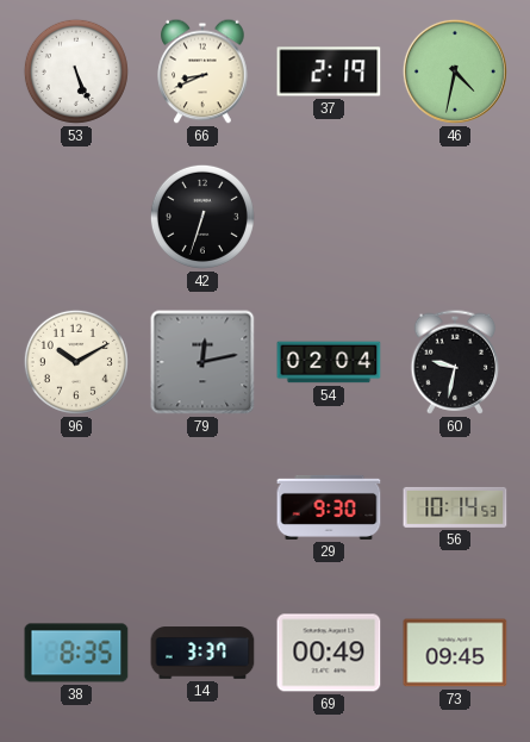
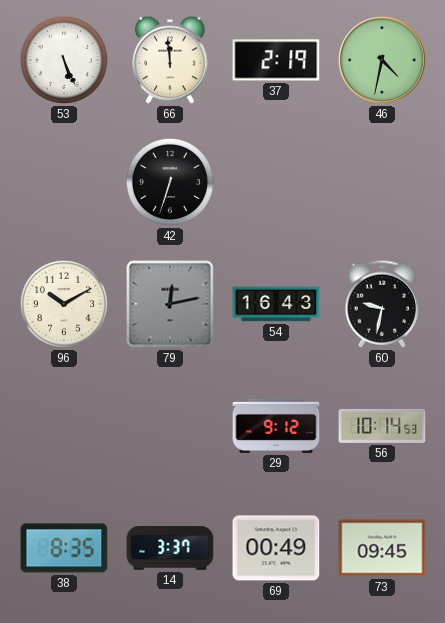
66: 8:41 -> 11:59
54: 02:04 -> 16:43
29: 9:30 -> 9:12
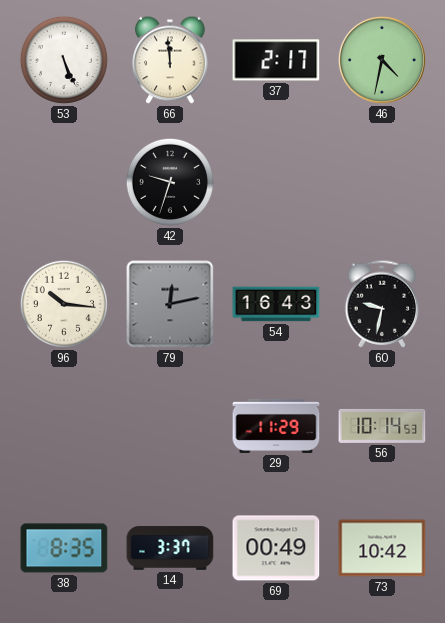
37: 2:19 -> 2:17
42: 6:33 -> 9:33
96: 10:10 -> 10:16
29: 9:12 -> 11:29
73: 09:45 -> 10:42
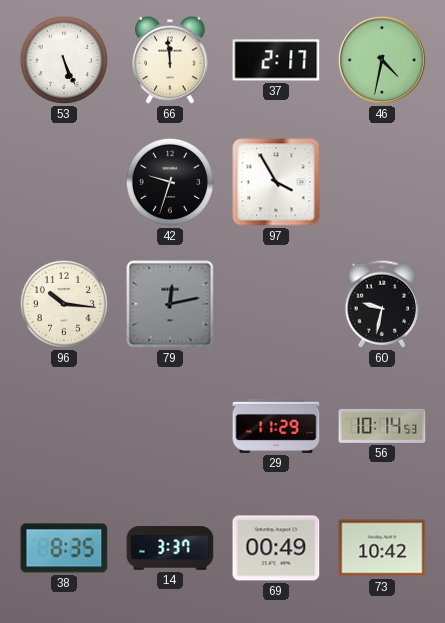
97: none -> 3:55
54: 16:43 -> none
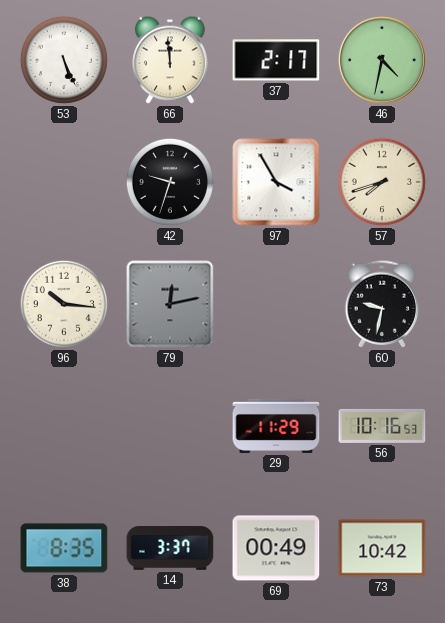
57: none -> 7:42
56: 10:14 -> 10:16
